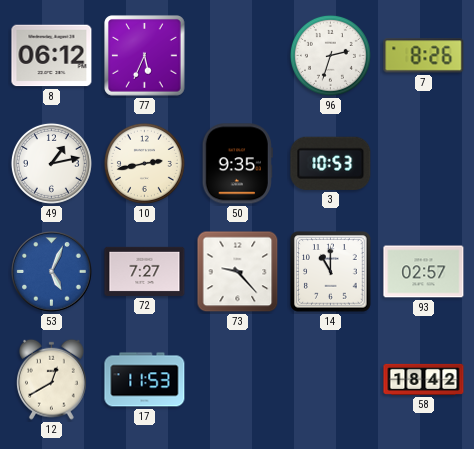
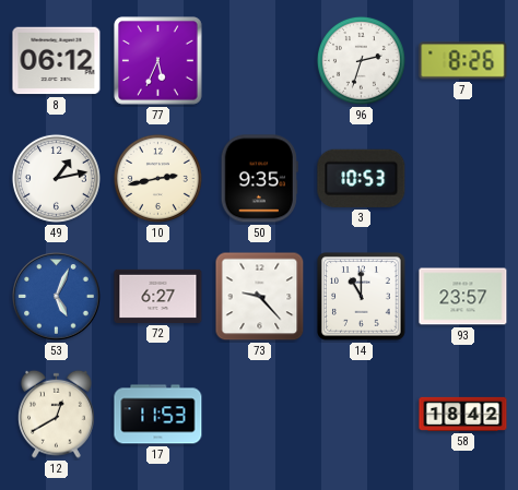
72: 7:27 -> 6:27
93: 02:57 -> 23:57
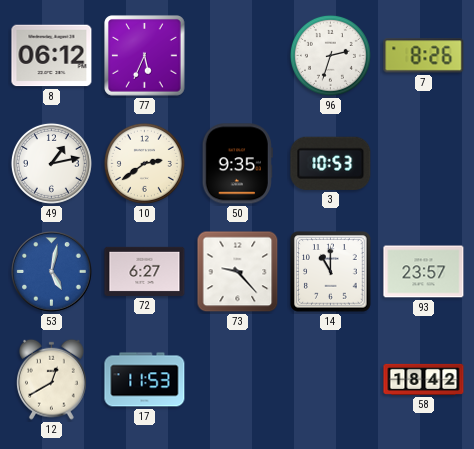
10: 2:43 -> 2:39
53: 5:04 -> 5:02
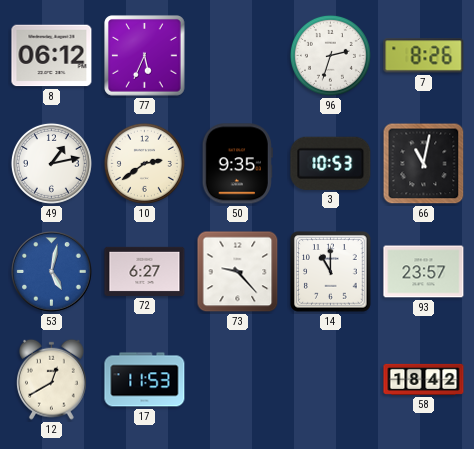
66: none -> 11:02
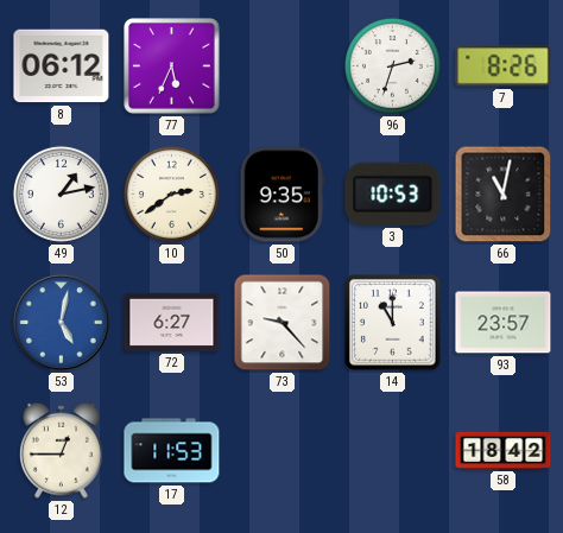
12: 12:40 -> 12:45
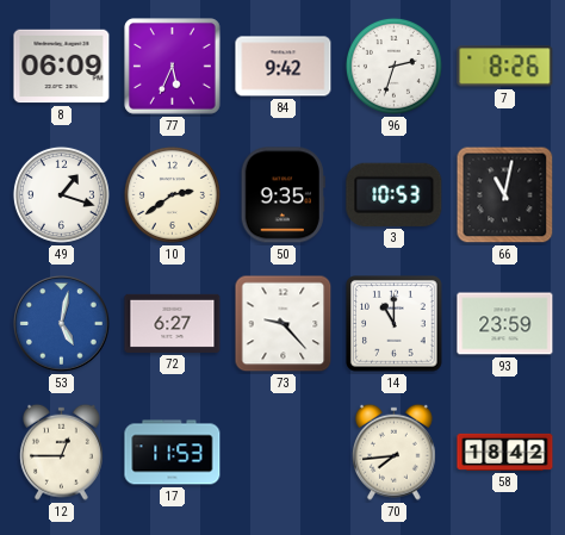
8: 06:12 -> 06:09
84: none -> 9:42
49: 1:13 -> 1:18
93: 23:57 -> 23:59
70: none -> 7:44
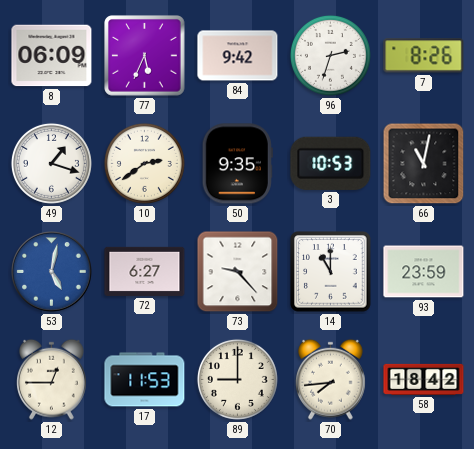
89: none -> 9:00
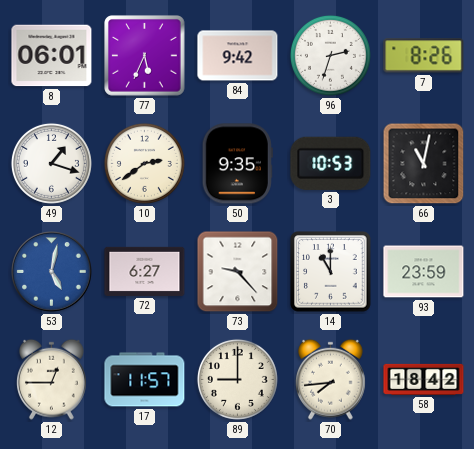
8: 06:09 -> 06:01
17: 11:53 -> 11:57
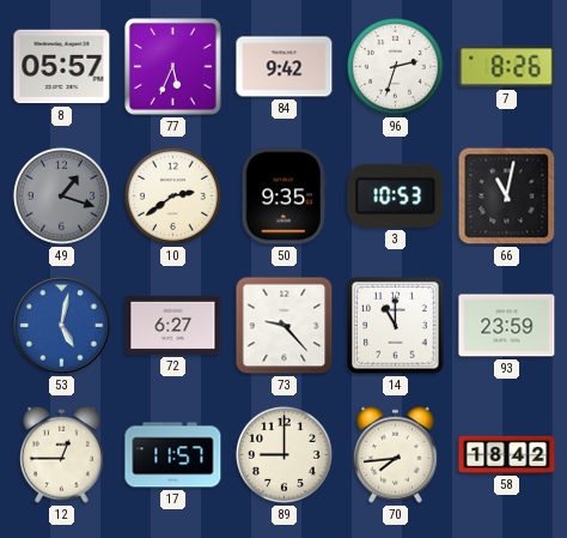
8: 06:01 -> 05:57
49 dial: white -> grey
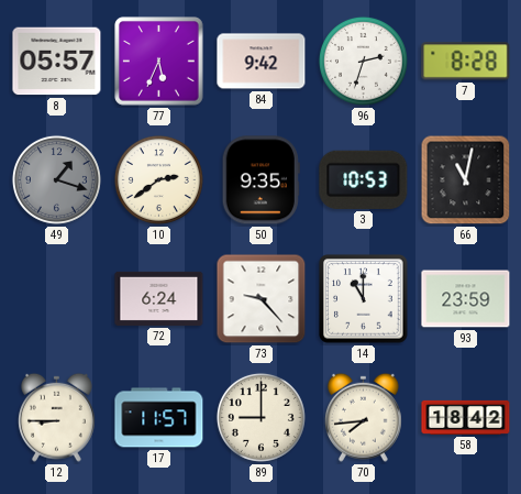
7: 8:26 -> 8:28
53: 5:02 -> none
72: 6:27 -> 6:24
12: 12:45 -> 8:45
